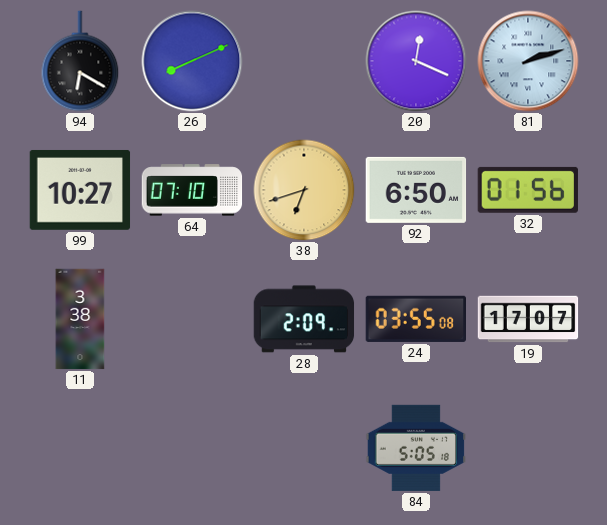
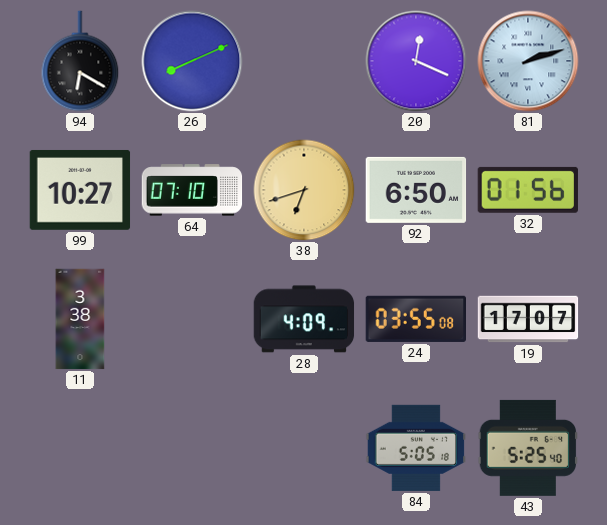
28: 2:09 -> 4:09
43: none -> 5:25
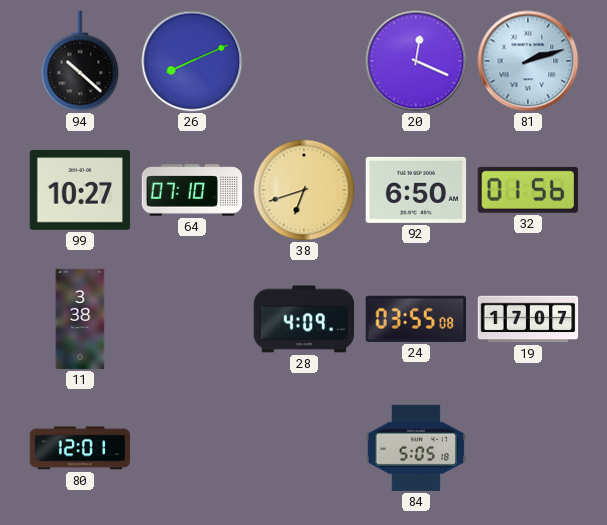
94: 6:20 -> 10:22
80: none -> 12:01
43: 5:25 -> none
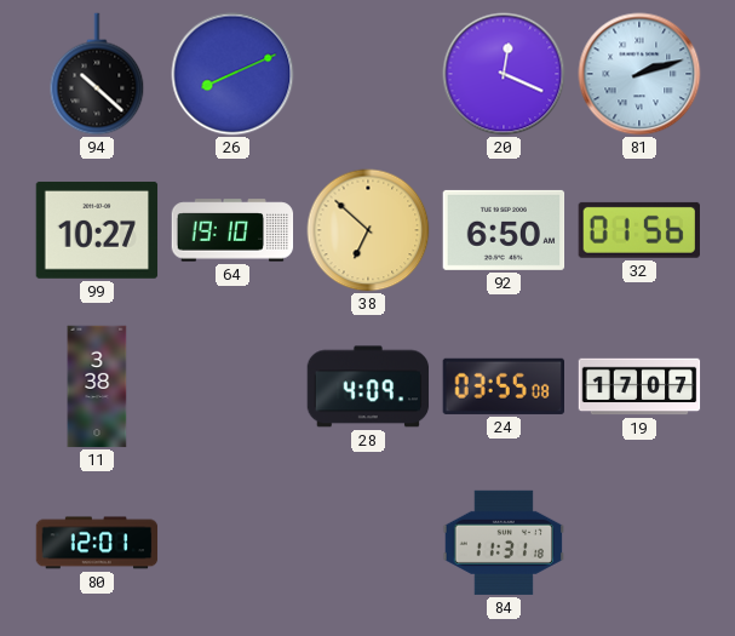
64: 07:10 -> 19:10
38: 6:42 -> 6:52
84: 5:05 -> 11:31
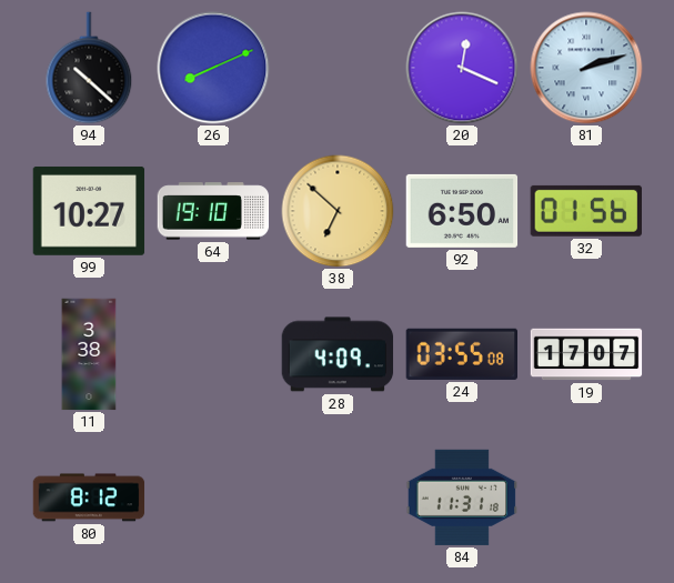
80: 12:01 -> 8:12
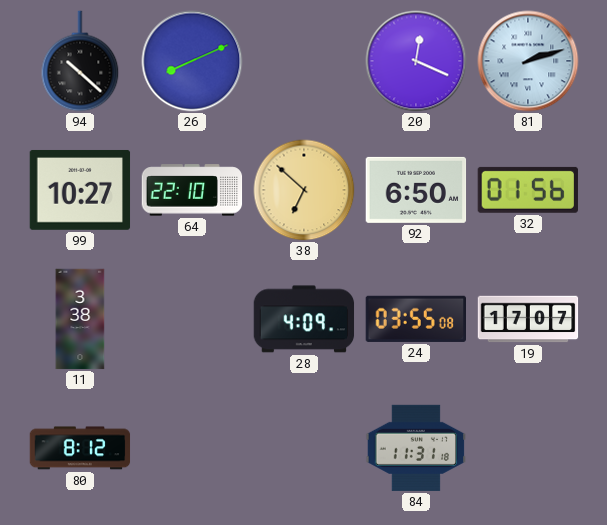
64: 19:10 -> 22:10
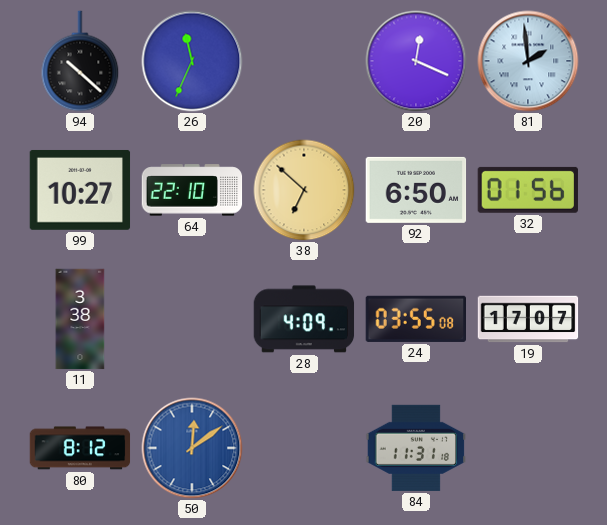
26: 8:11 -> 11:34
81: 2:12 -> 1:59
50: none -> 12:09
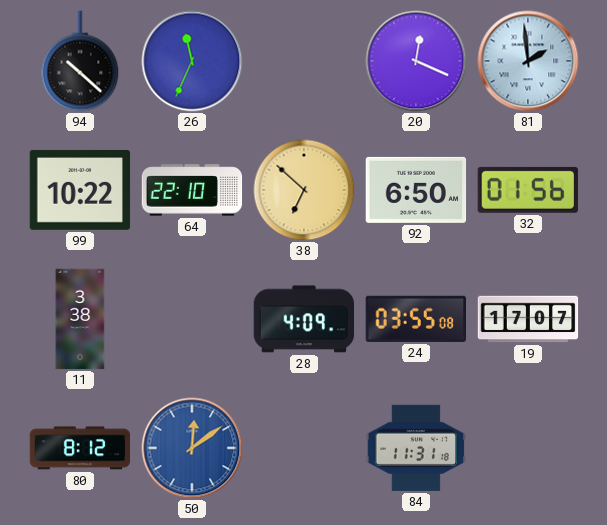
99: 10:27 -> 10:22
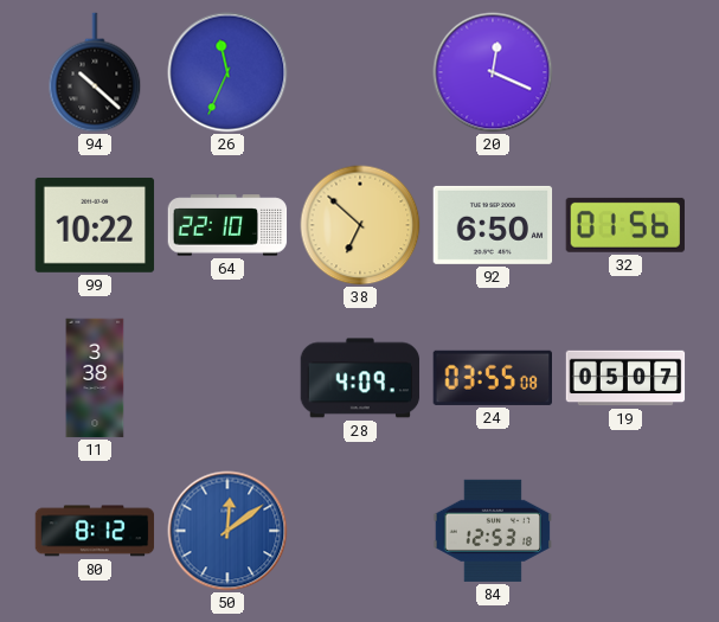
81: 1:59 -> none
19: 17:07 -> 05:07
84: 11:31 -> 12:53
